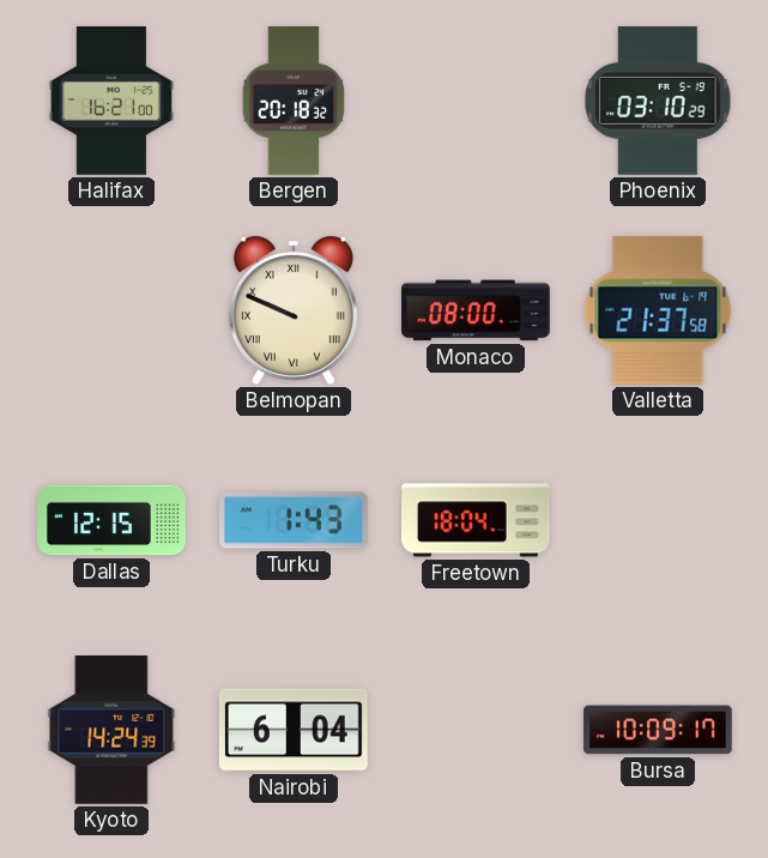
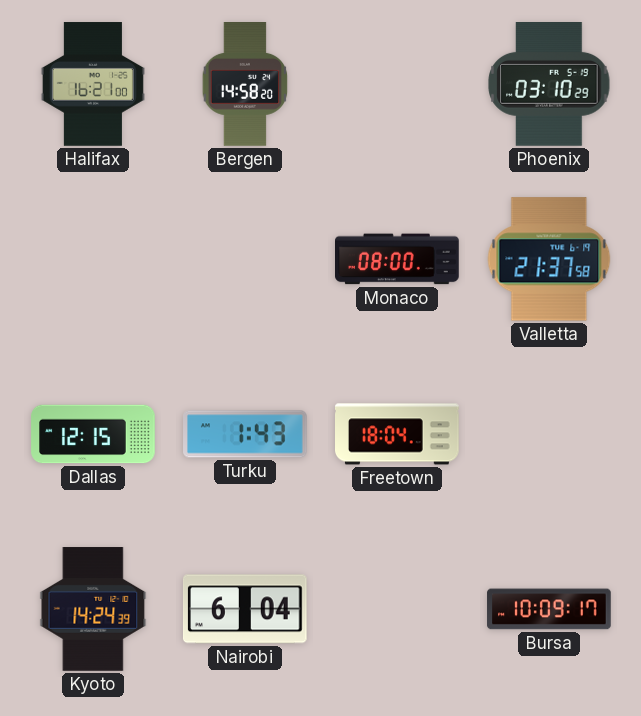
Bergen: 20:18 -> 14:58
Belmopan: 9:49 -> none
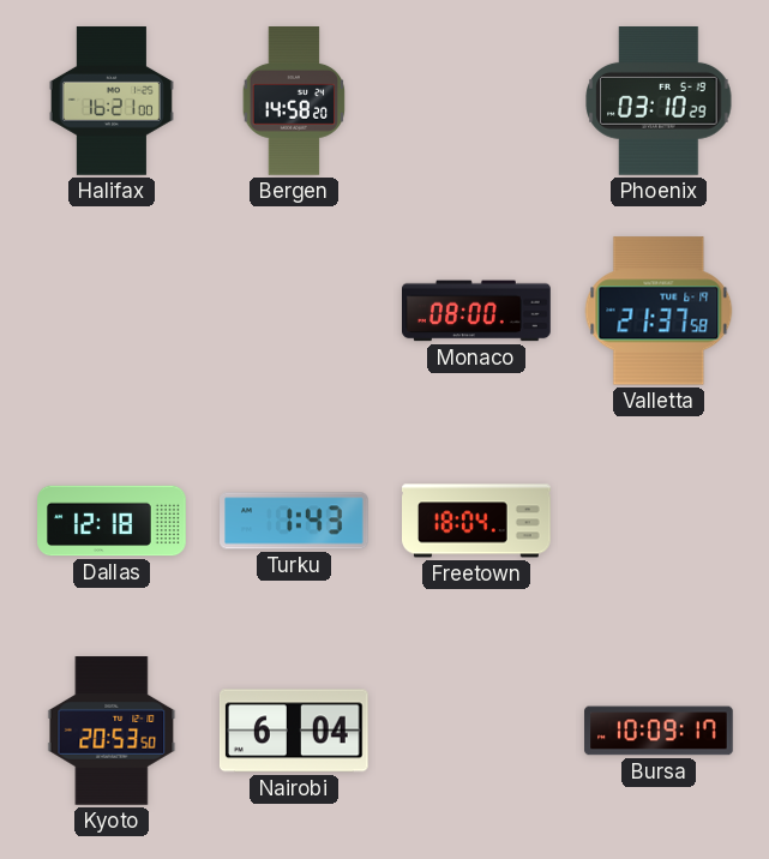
Dallas: 12:15 -> 12:18
Kyoto: 14:24 -> 20:53
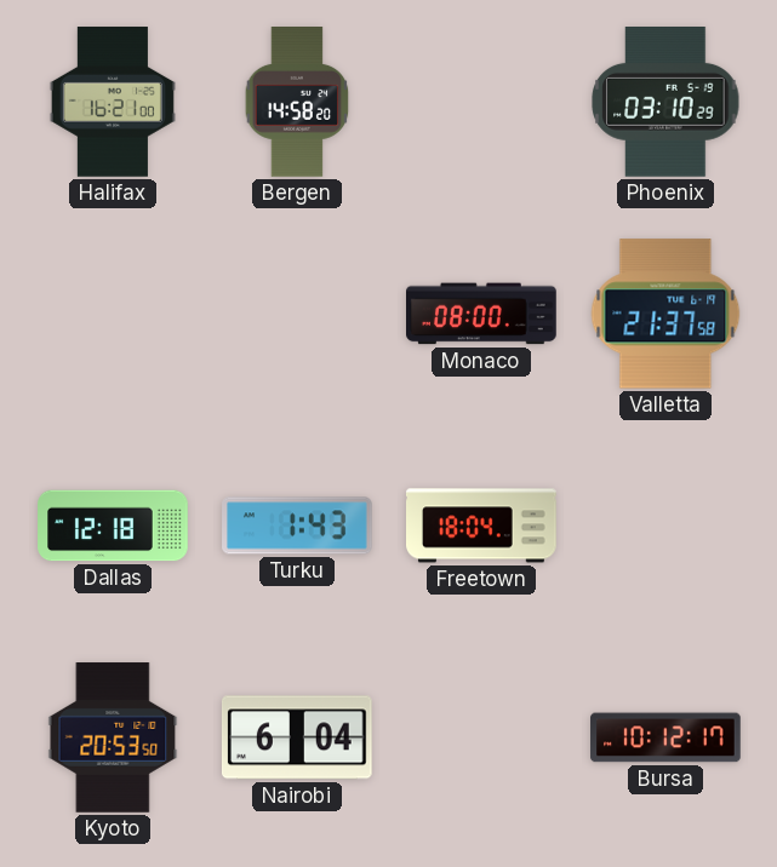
Bursa: 10:09 -> 10:12
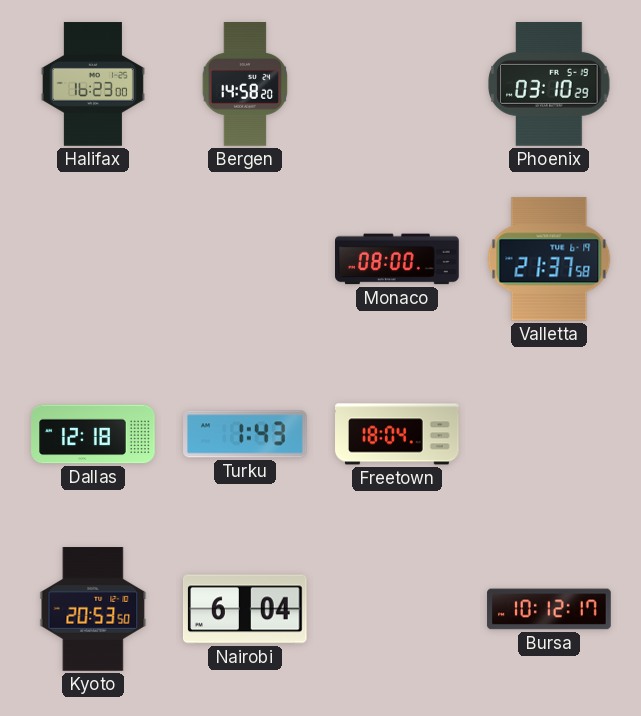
Halifax: 16:21 -> 16:23
